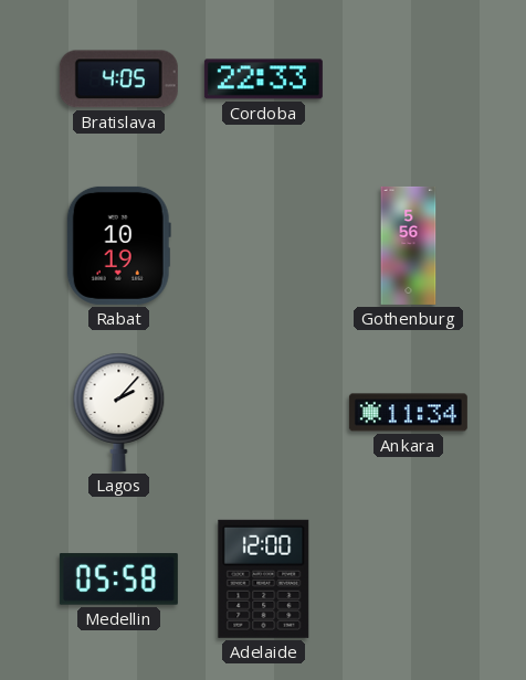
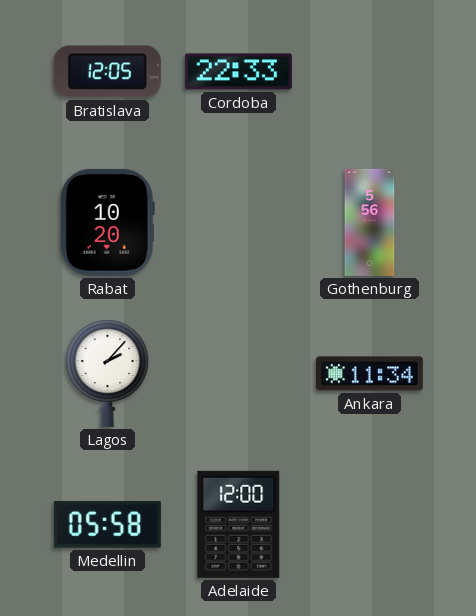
Bratislava: 4:05 -> 12:05
Rabat: 10:19 -> 10:20
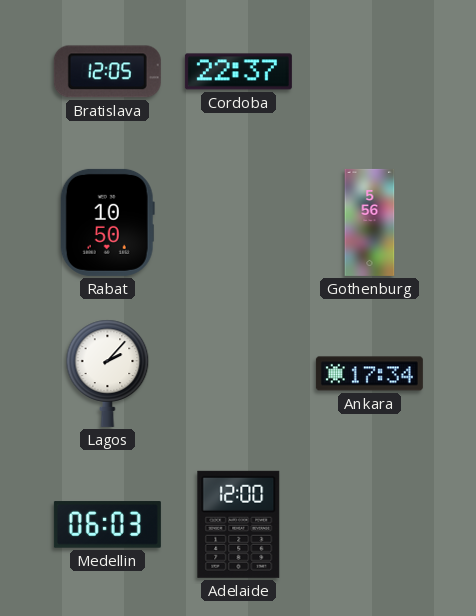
Cordoba: 22:33 -> 22:37
Rabat: 10:20 -> 10:50
Ankara: 11:34 -> 17:34
Medellin: 05:58 -> 06:03
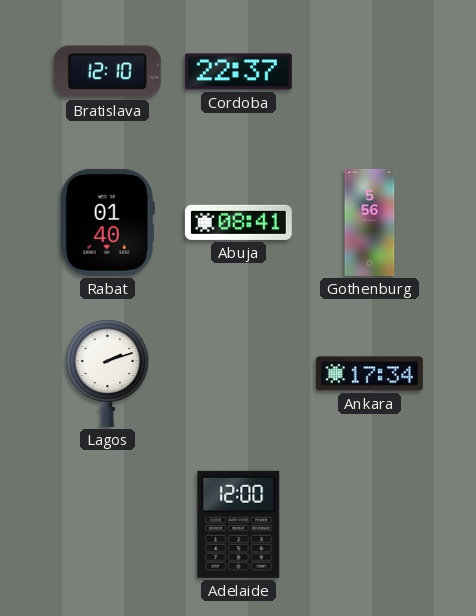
Bratislava: 12:05 -> 12:10
Rabat: 10:50 -> 01:40
Abuja: none -> 08:41
Lagos: 2:07 -> 2:12
Medellin: 06:03 -> none
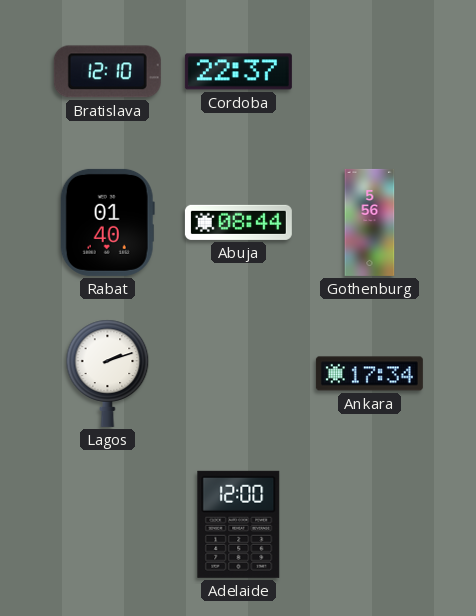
Abuja: 08:41 -> 08:44
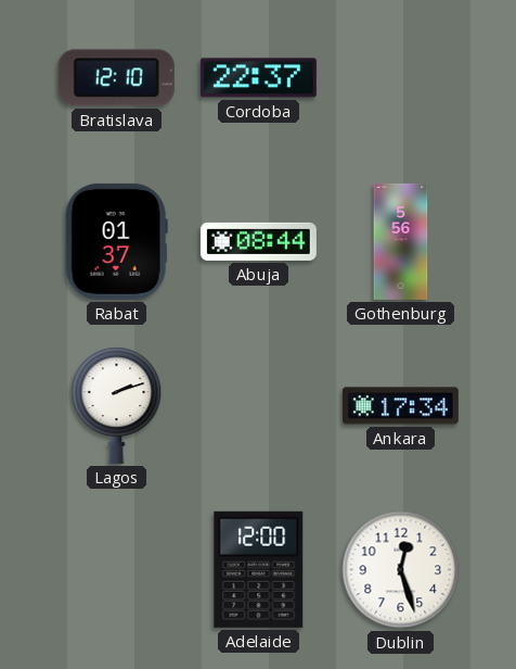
Rabat: 01:40 -> 01:37
Dublin: none -> 12:27
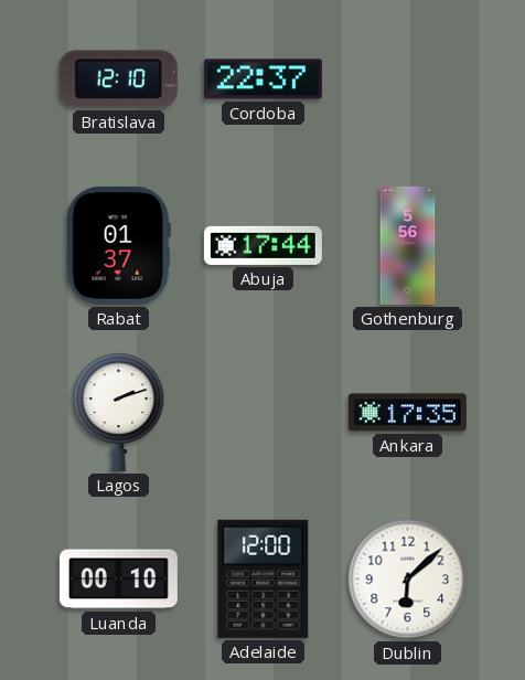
Abuja: 08:44 -> 17:44
Ankara: 17:34 -> 17:35
Luanda: none -> 00:10
Dublin: 12:27 -> 6:08
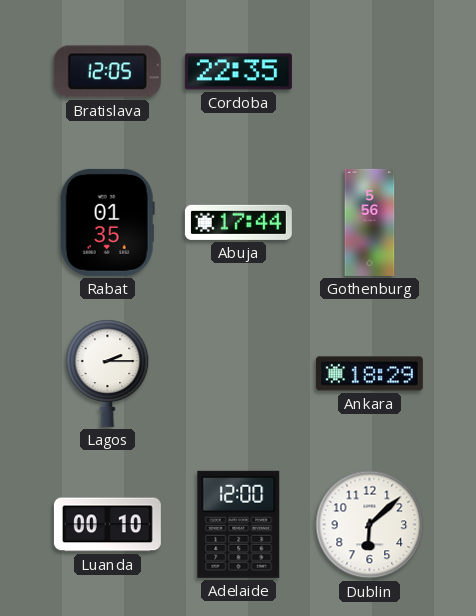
Bratislava: 12:10 -> 12:05
Cordoba: 22:37 -> 22:35
Rabat: 01:37 -> 01:35
Lagos: 2:12 -> 2:15
Ankara: 17:35 -> 18:29
